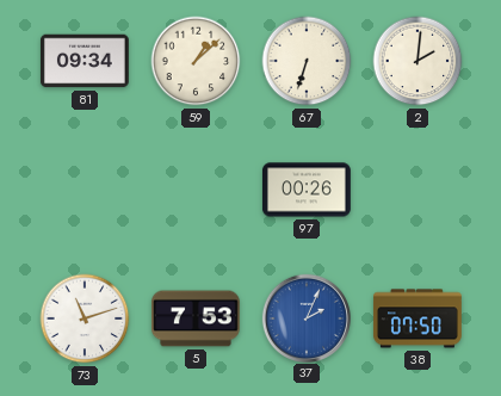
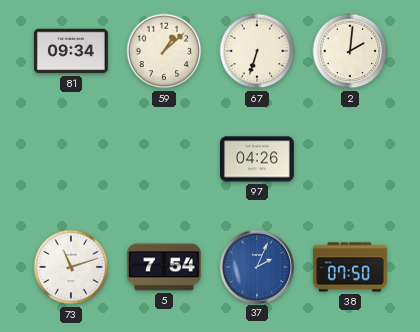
97: 00:26 -> 04:26
5: 7:53 -> 7:54
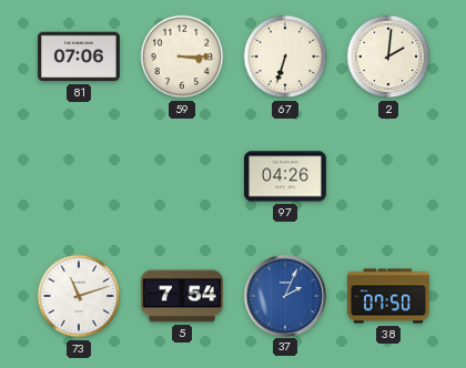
81: 09:34 -> 07:06
59: 1:08 -> 3:15
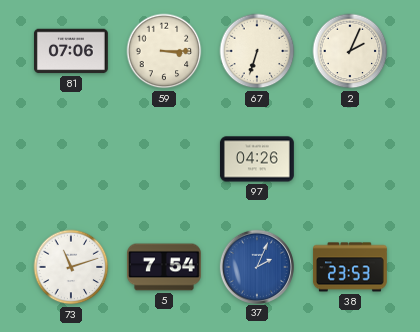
2: 2:01 -> 2:04
38: 07:50 -> 23:53
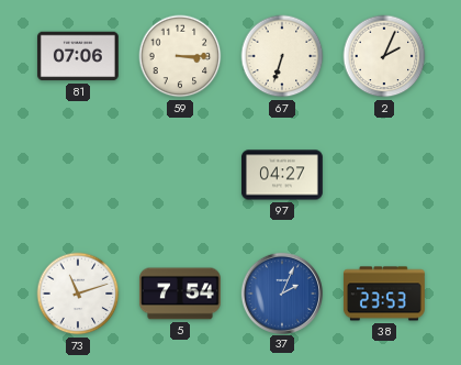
97: 04:26 -> 04:27
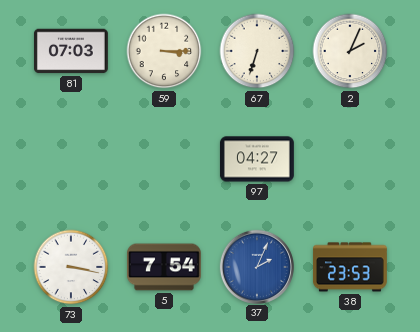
81: 07:06 -> 07:03
73: 11:12 -> 3:17
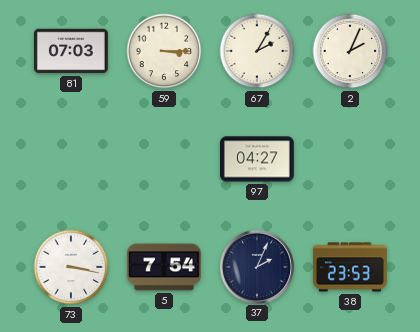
67: 6:33 -> 2:05
37 dial: blue -> navy
